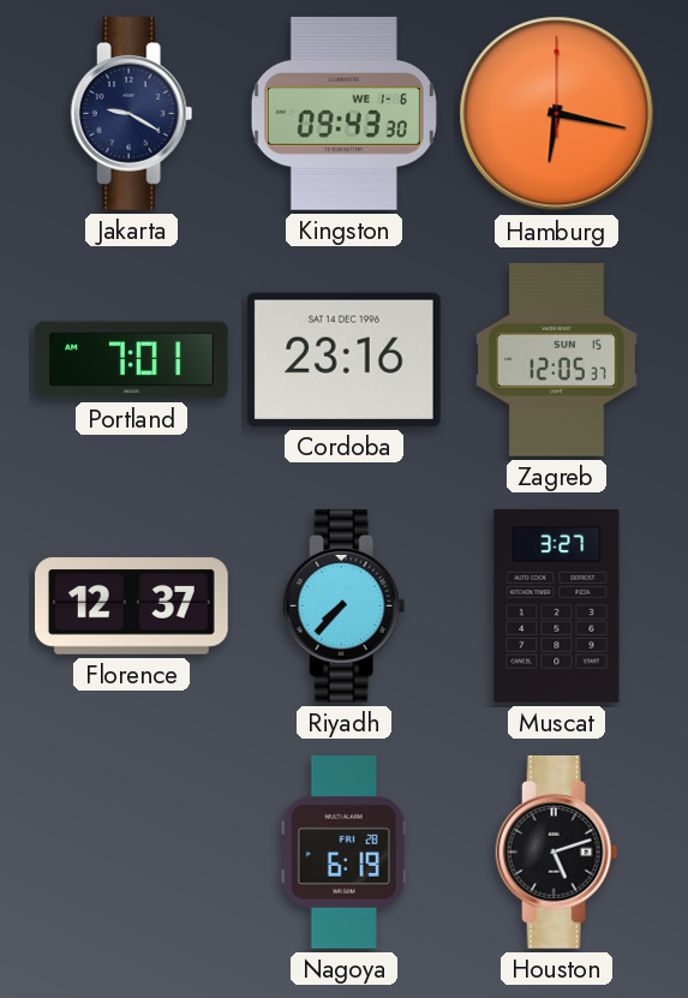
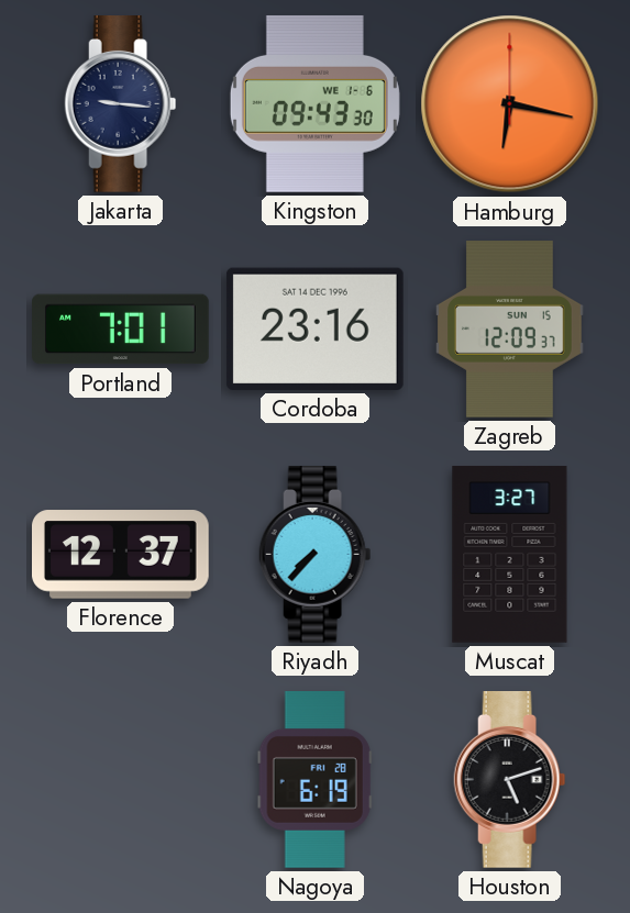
Jakarta: 9:20 -> 9:16
Zagreb: 12:05 -> 12:09
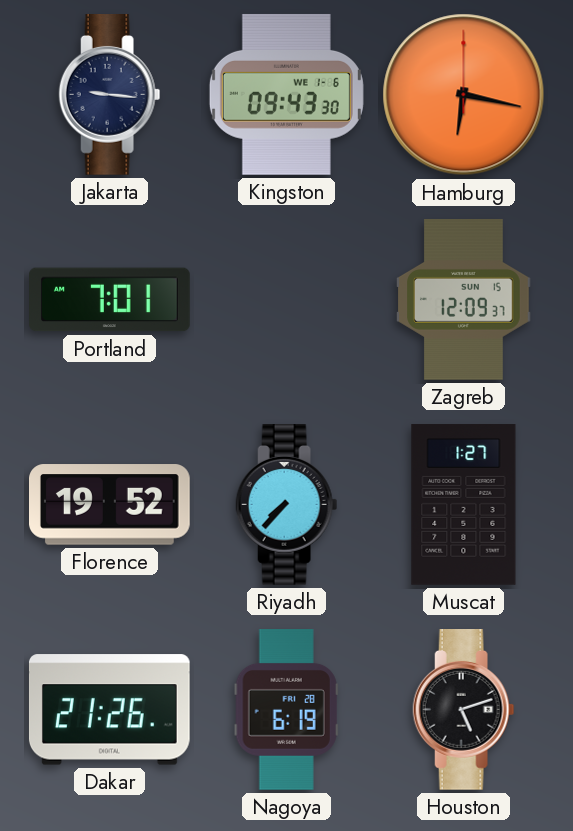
Cordoba: 23:16 -> none
Florence: 12:37 -> 19:52
Muscat: 3:27 -> 1:27
Dakar: none -> 21:26
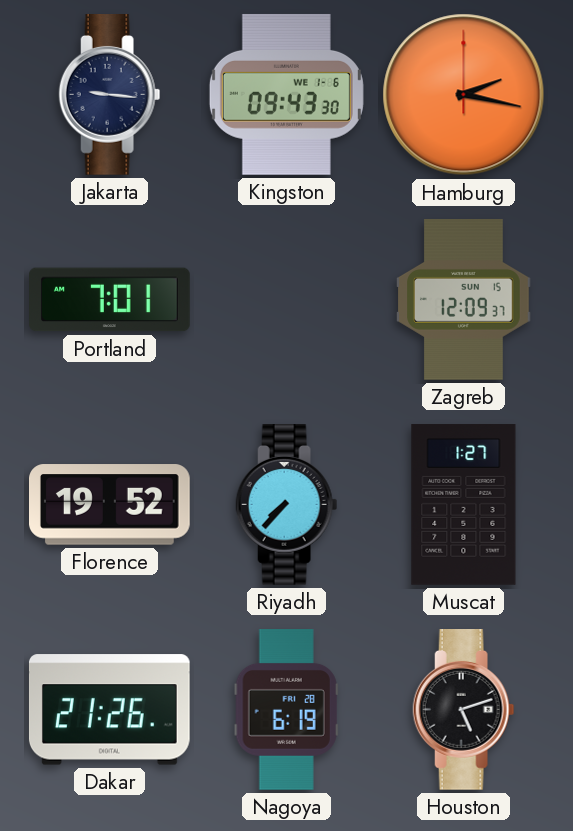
Hamburg: 6:17 -> 2:17
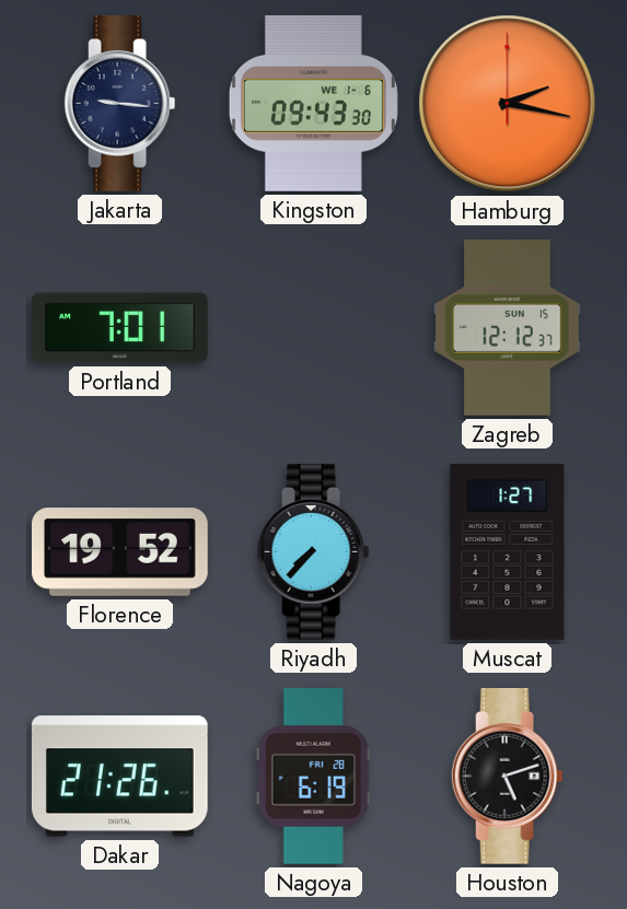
Zagreb: 12:09 -> 12:12
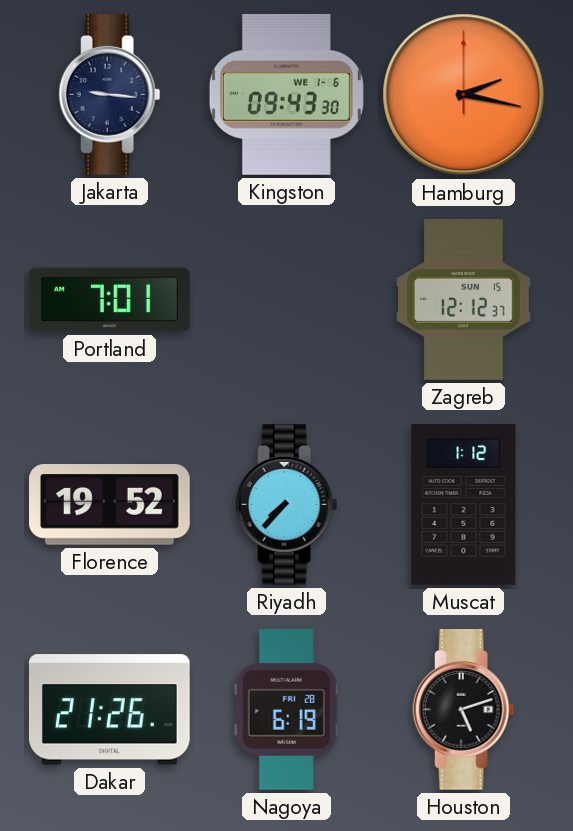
Muscat: 1:27 -> 1:12
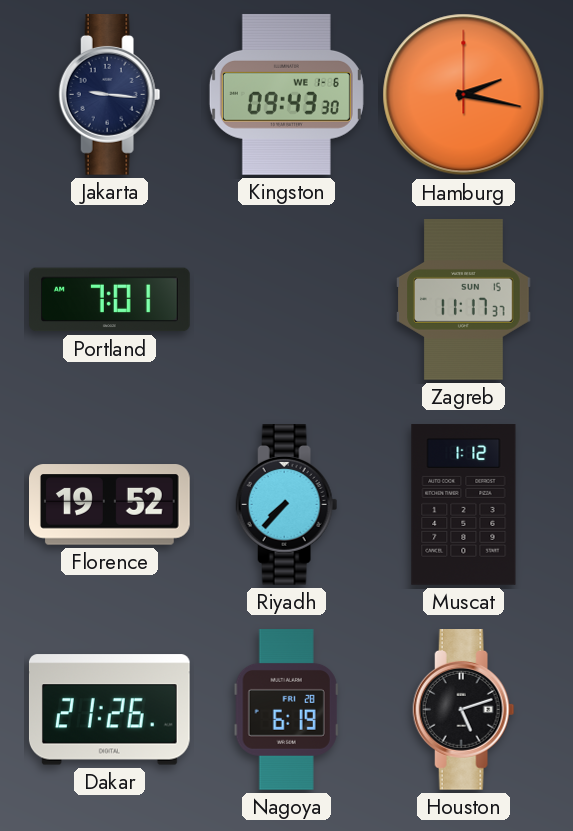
Zagreb: 12:12 -> 11:17
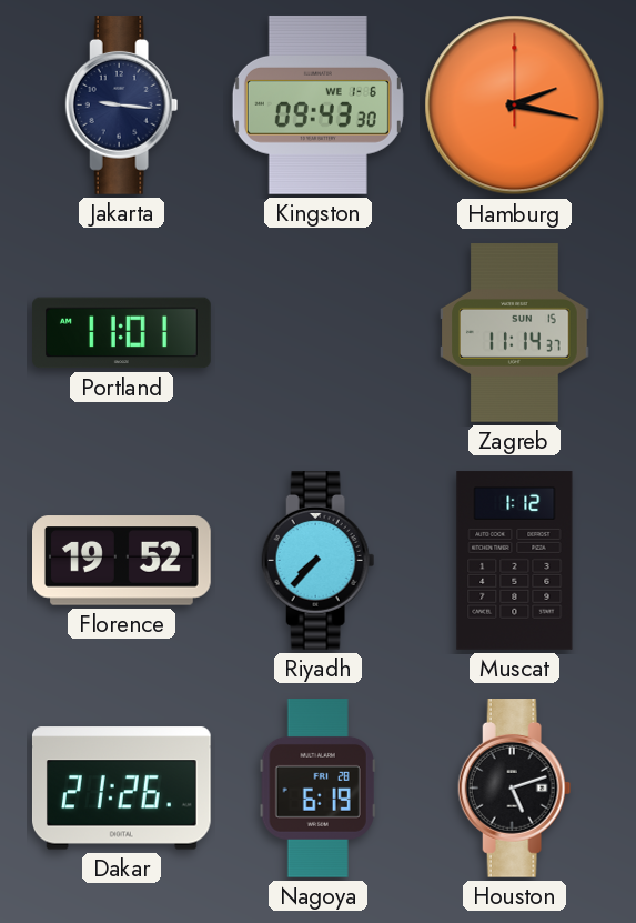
Portland: 7:01 -> 11:01
Zagreb: 11:17 -> 11:14
